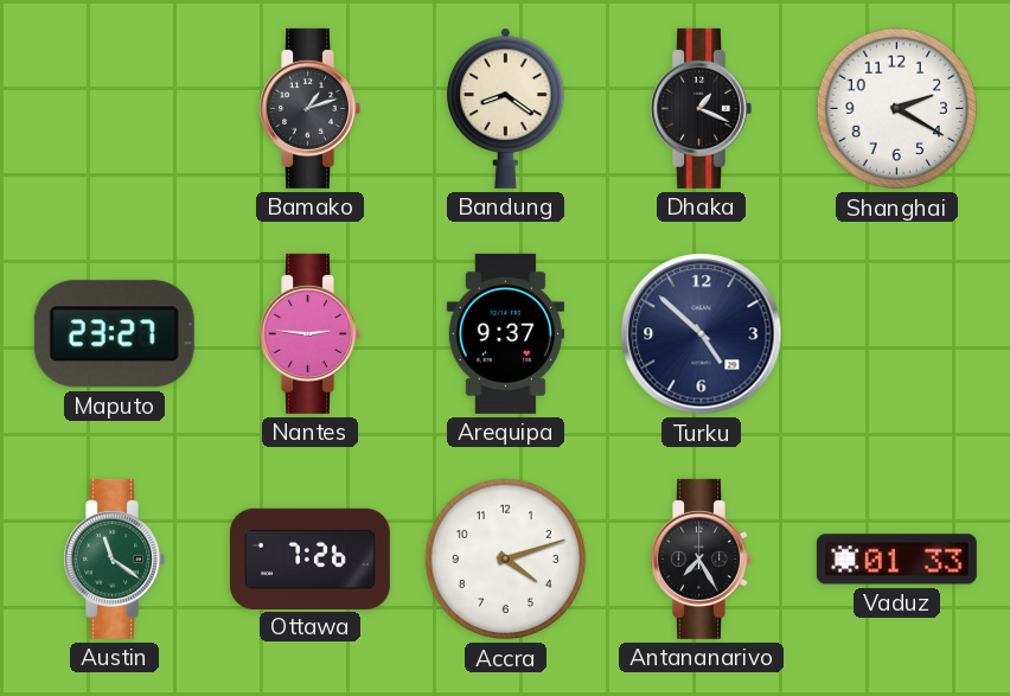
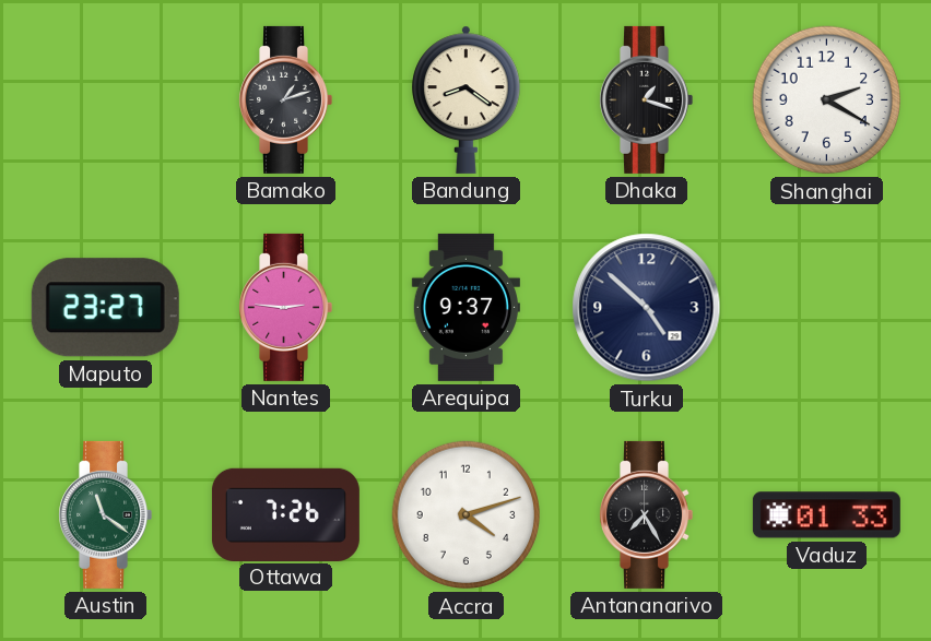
Dhaka: 1:19 -> 1:18
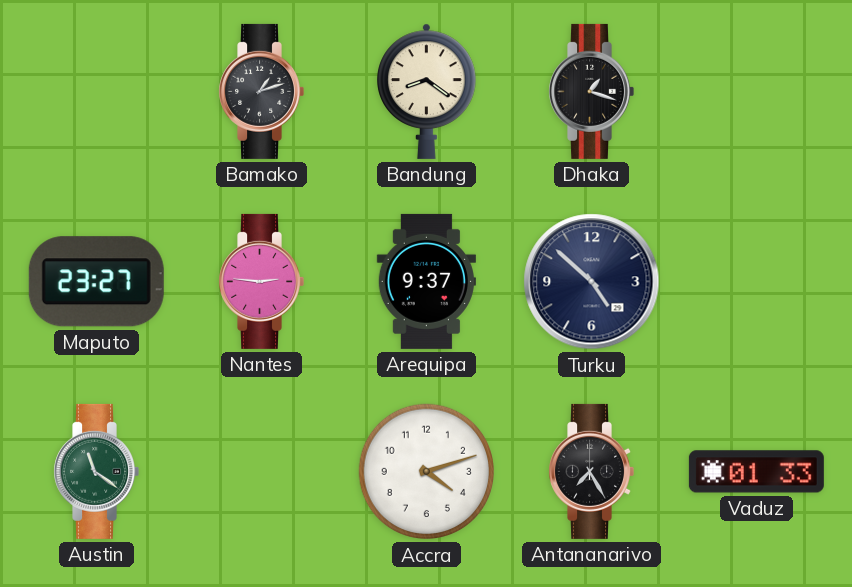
Shanghai: 2:20 -> none
Ottawa: 7:26 -> none
